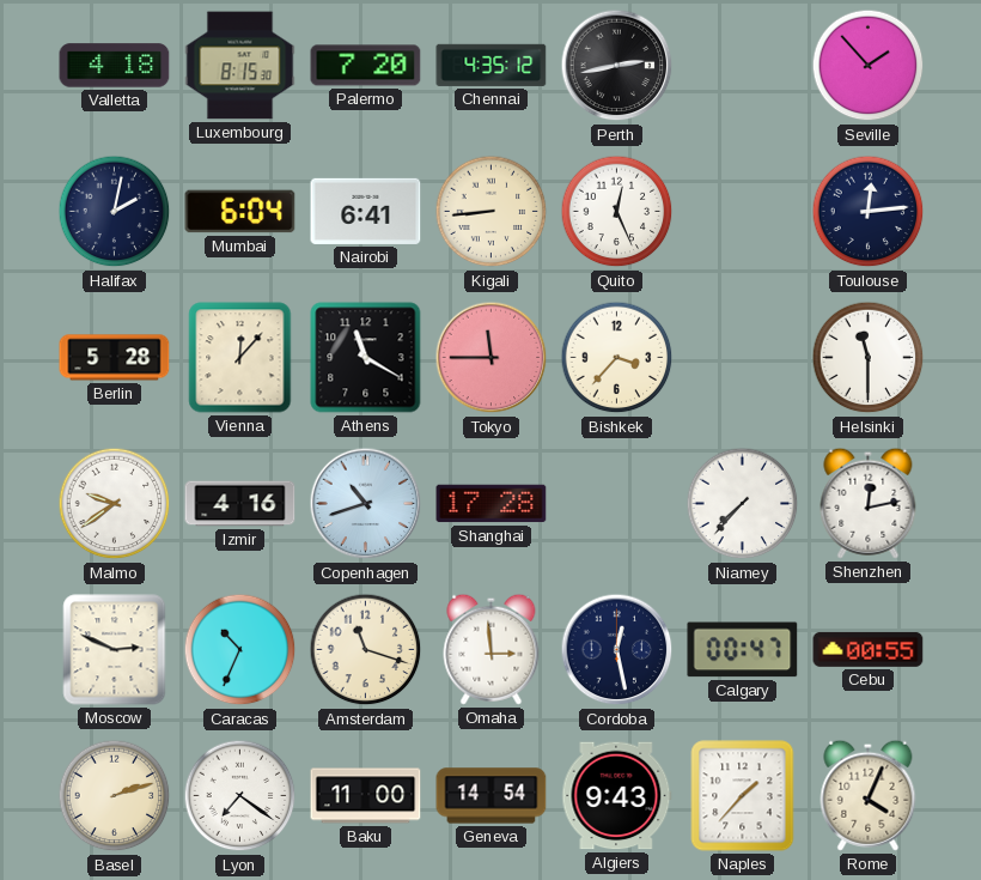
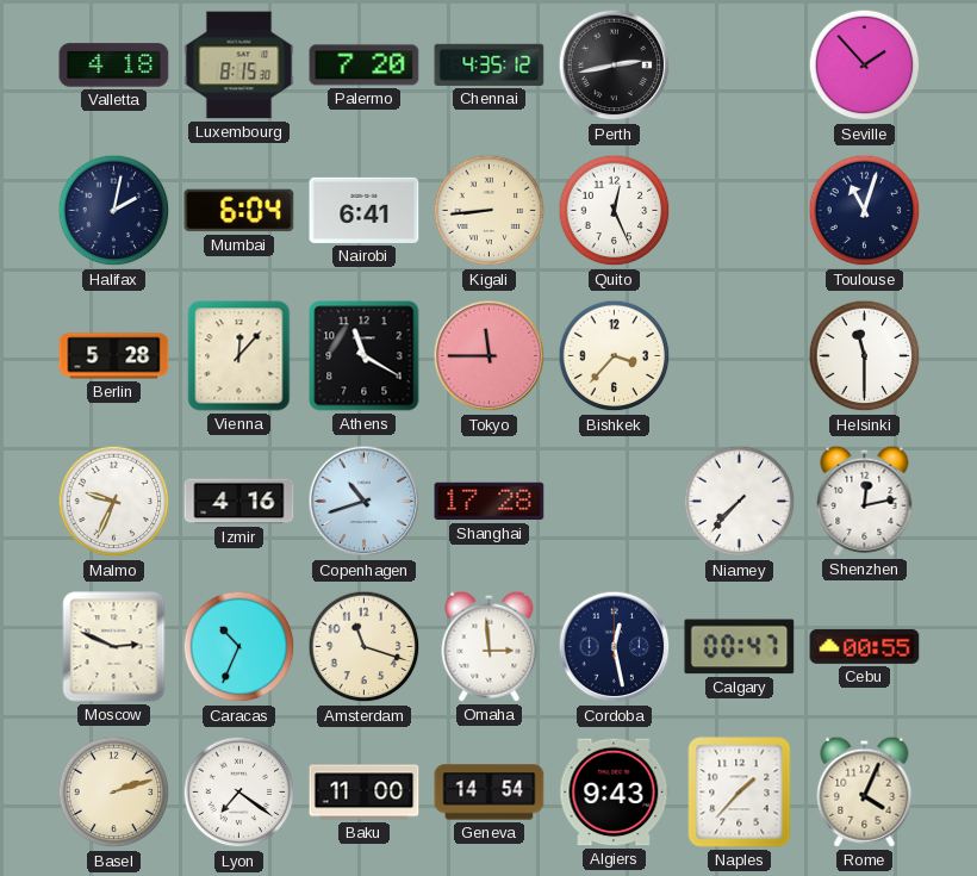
Toulouse: 12:14 -> 11:03
Malmo: 9:39 -> 9:34
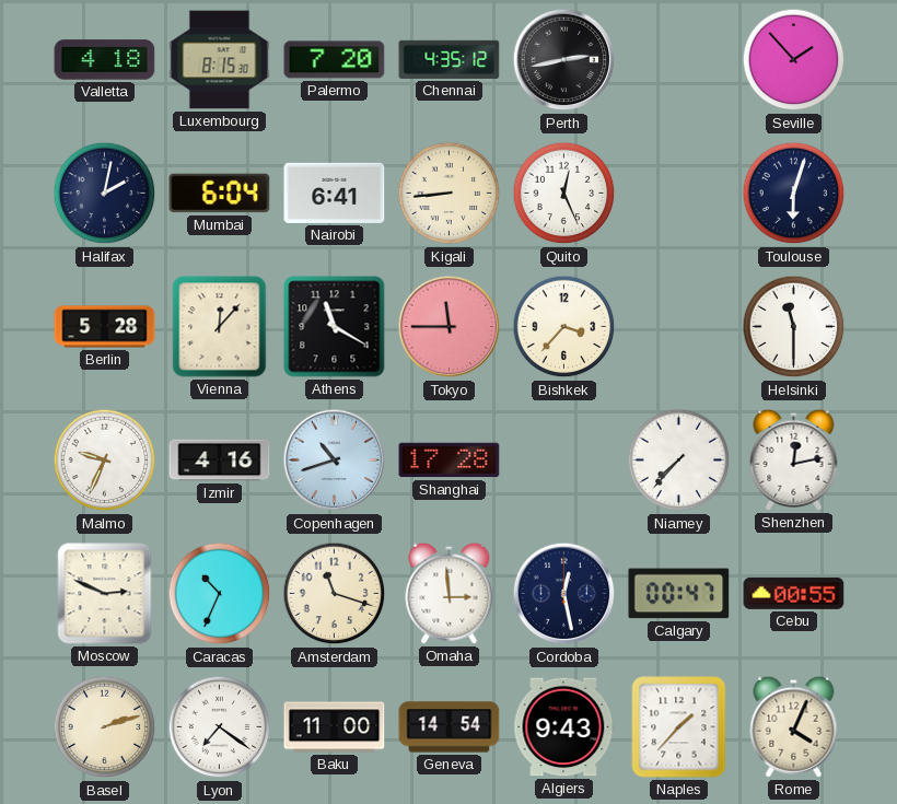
Toulouse: 11:03 -> 6:03
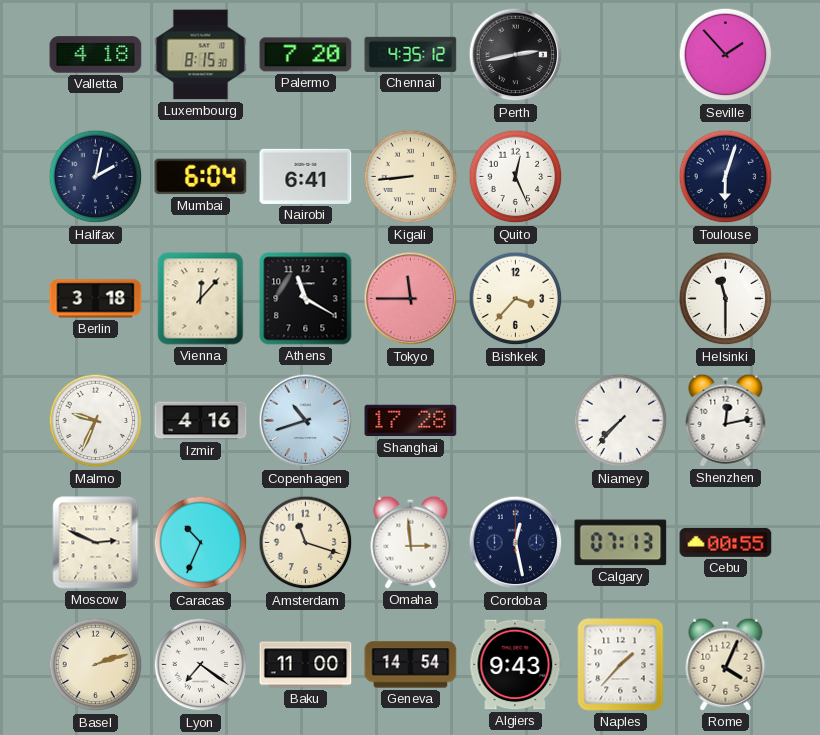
Berlin: 5:28 -> 3:18
Calgary: 00:47 -> 07:13
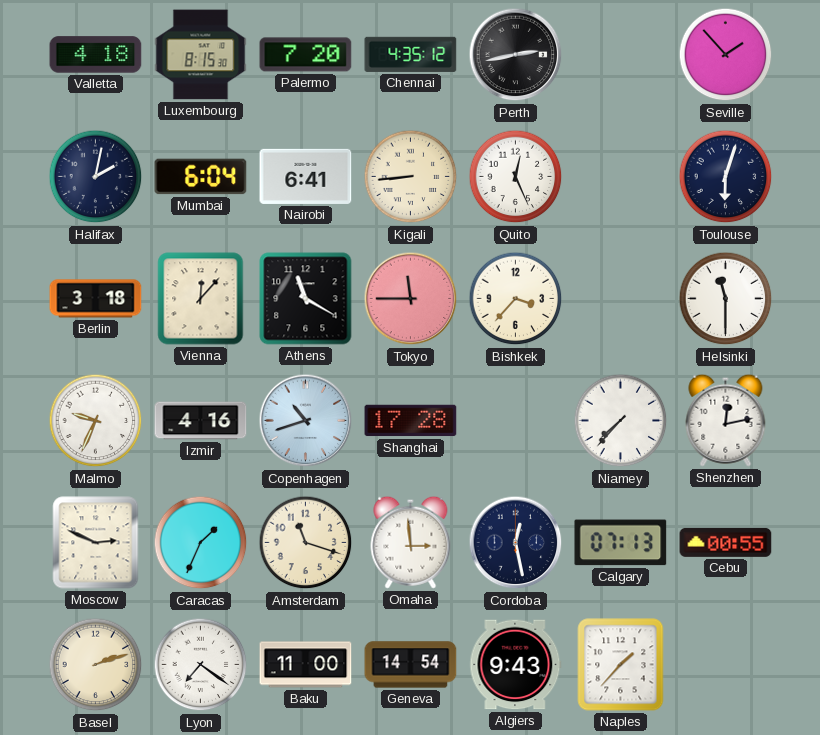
Caracas: 10:34 -> 1:34
Rome: 4:04 -> none
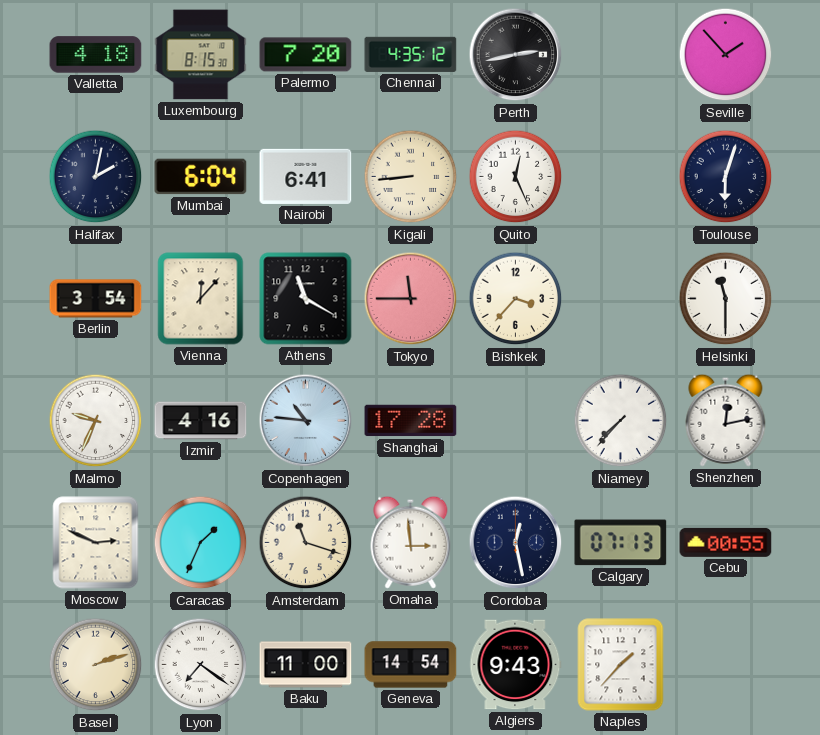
Berlin: 3:18 -> 3:54
Copenhagen: 10:42 -> 10:46
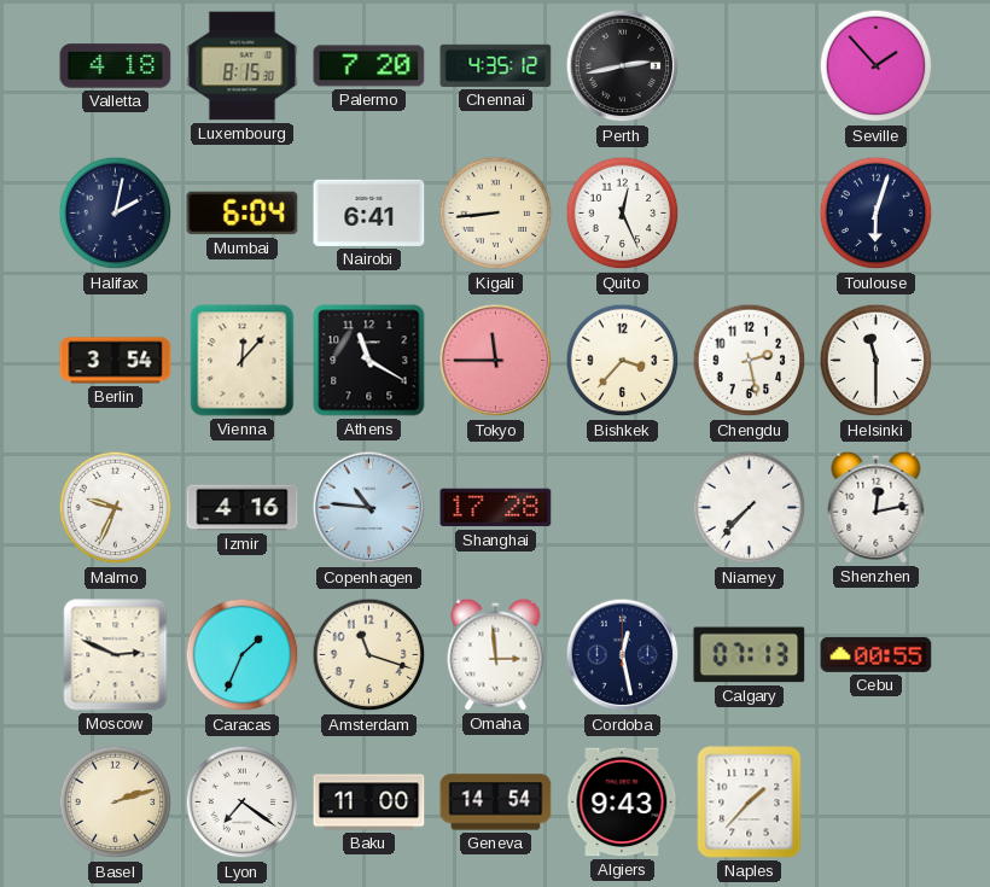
Chengdu: none -> 2:28
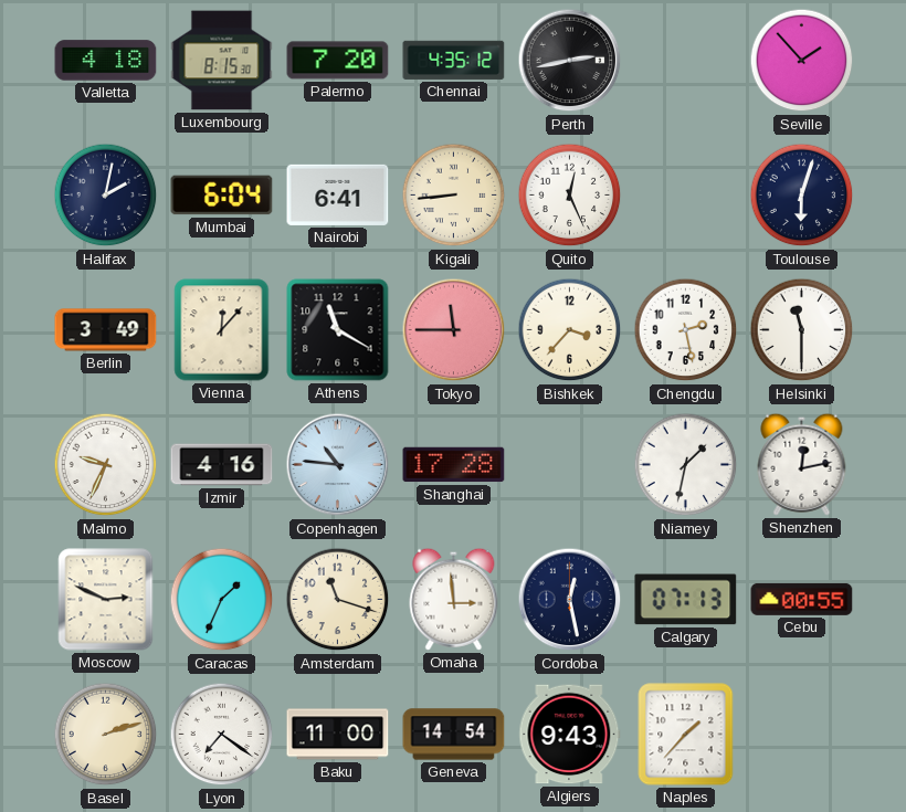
Berlin: 3:54 -> 3:49
Niamey: 7:37 -> 1:32
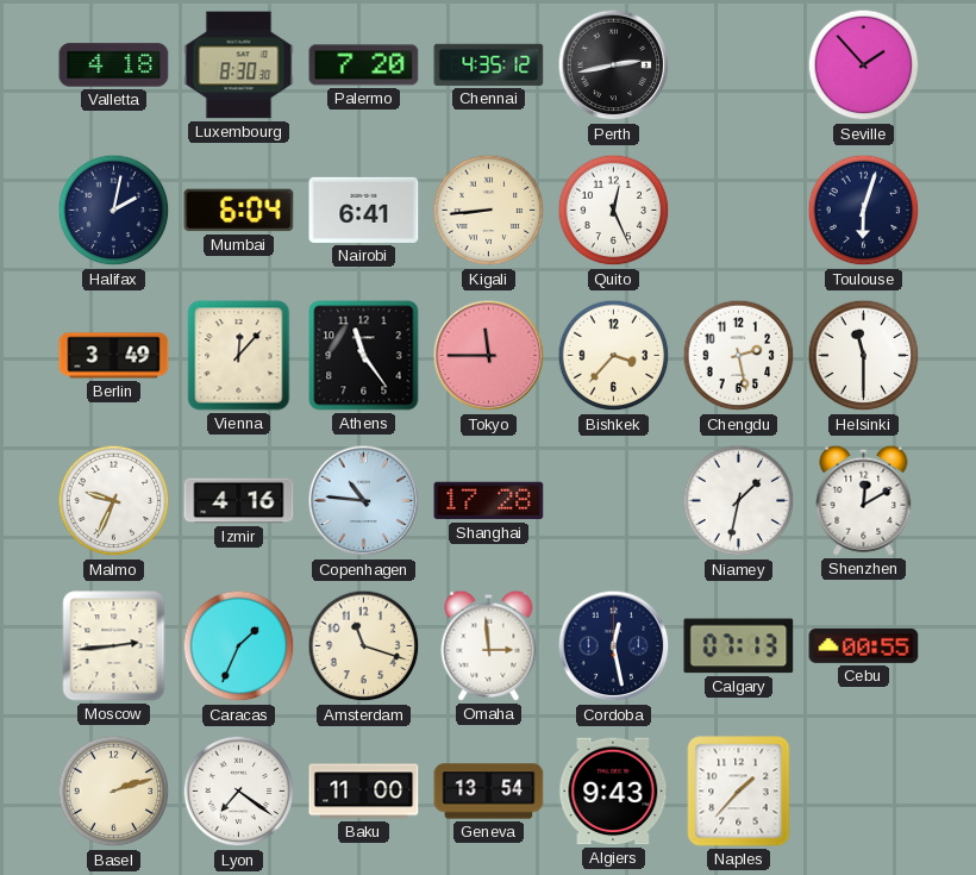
Luxembourg: 8:15 -> 8:30
Athens: 11:20 -> 11:24
Shenzhen: 12:13 -> 12:10
Moscow: 2:49 -> 2:44
Geneva: 14:54 -> 13:54
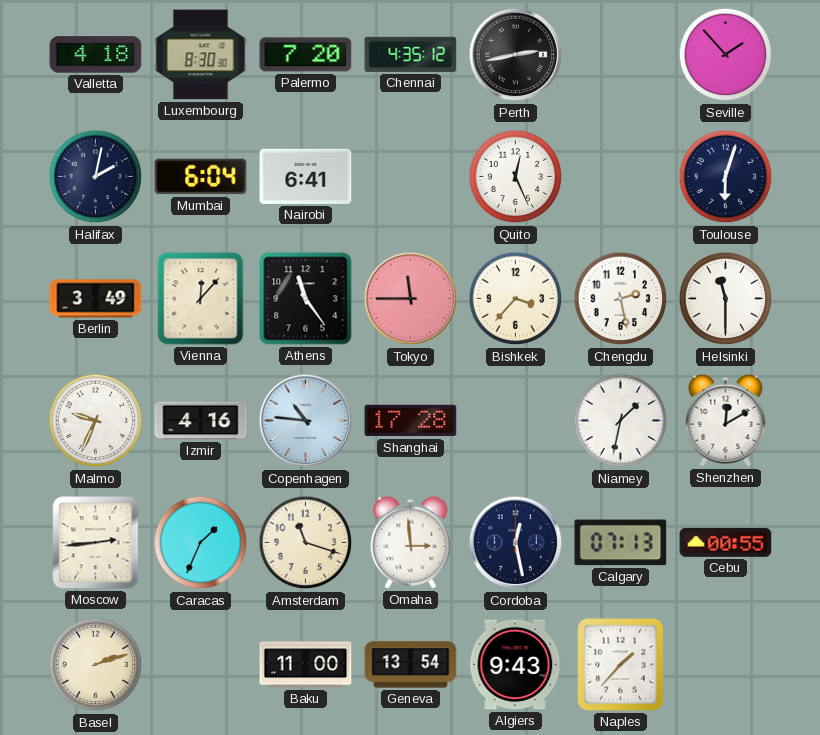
Kigali: 8:44 -> none
Lyon: 7:21 -> none
